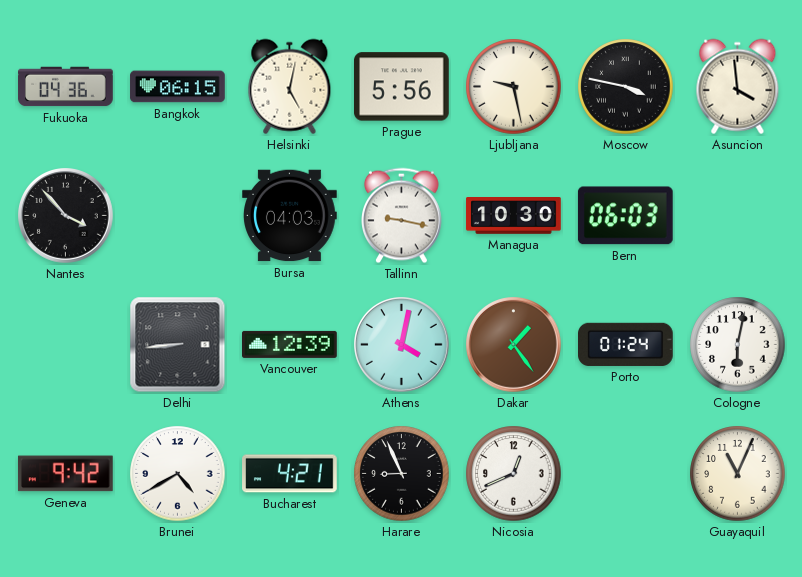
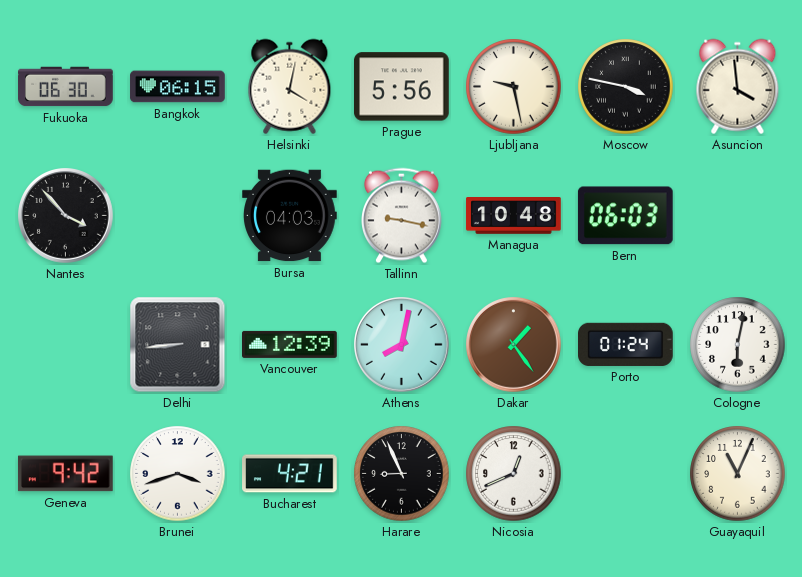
Fukuoka: 04:36 -> 06:30
Helsinki: 5:02 -> 4:02
Managua: 10:30 -> 10:48
Athens: 4:02 -> 8:02
Brunei: 4:40 -> 3:42
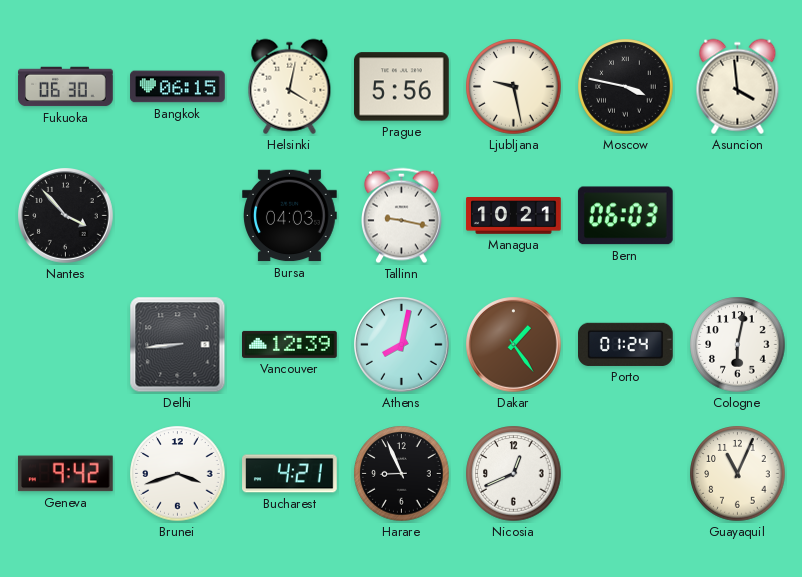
Managua: 10:48 -> 10:21
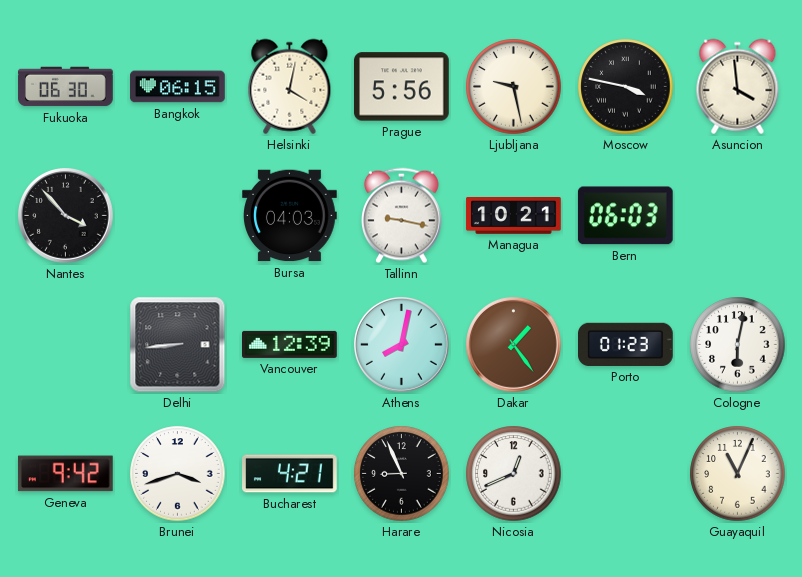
Porto: 01:24 -> 01:23
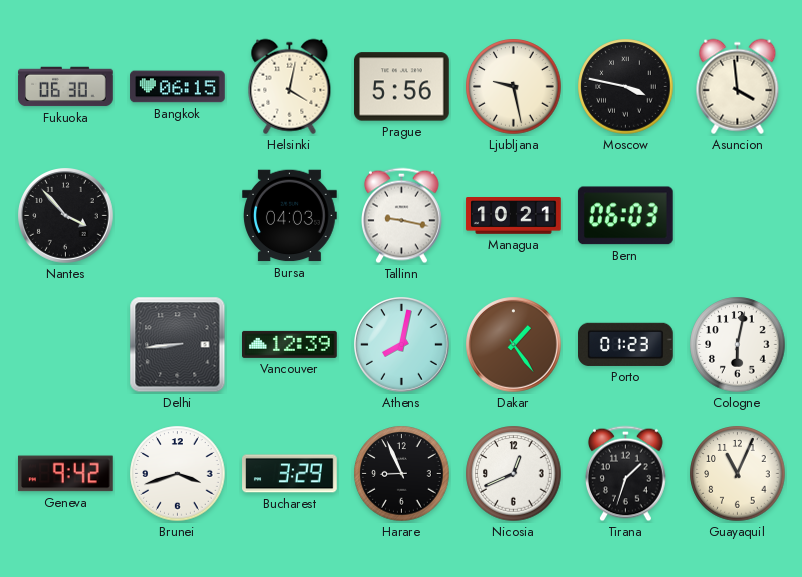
Bucharest: 4:21 -> 3:29
Tirana: none -> 1:33
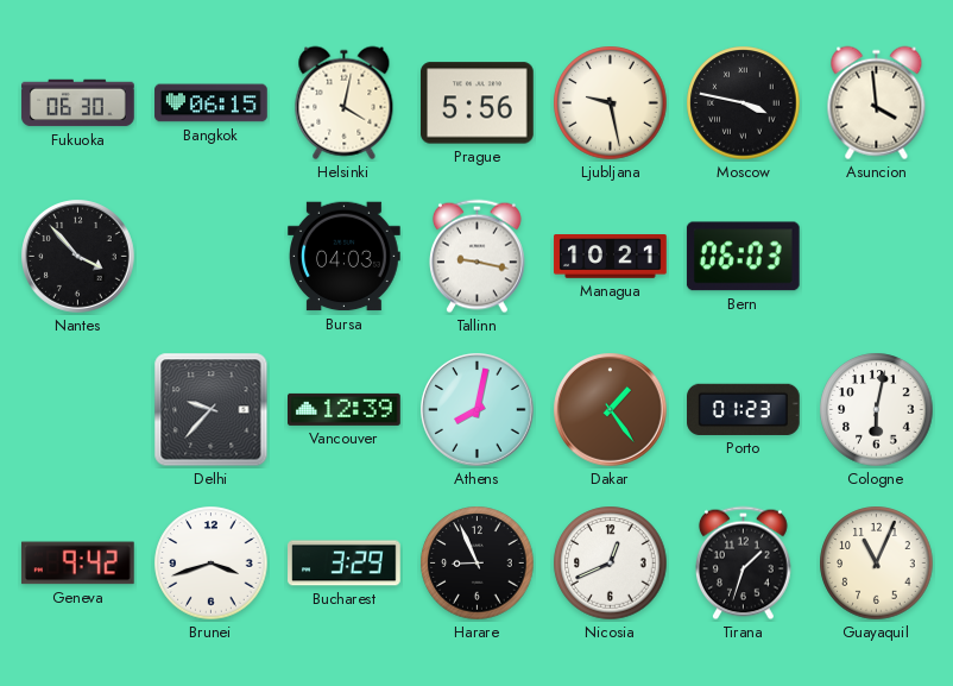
Delhi: 8:44 -> 9:37
